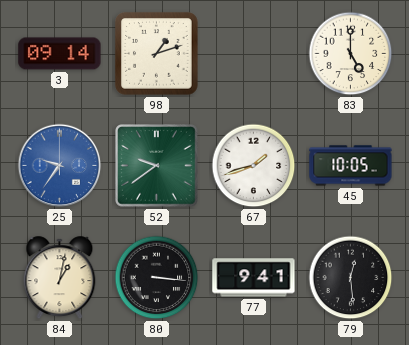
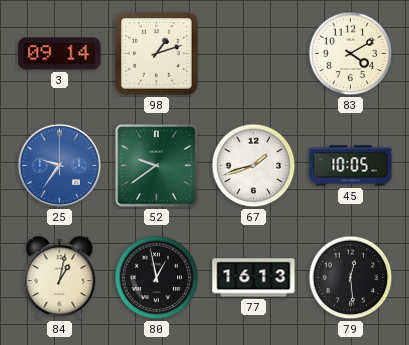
83: 5:00 -> 4:10
80: 3:16 -> 12:58
77: 9:41 -> 16:13
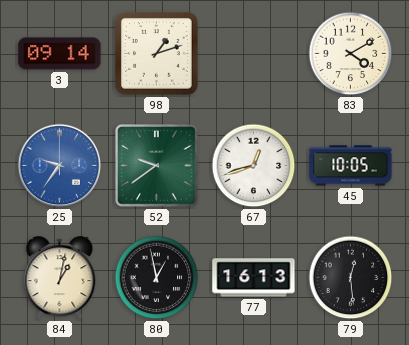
67: 1:42 -> 12:42
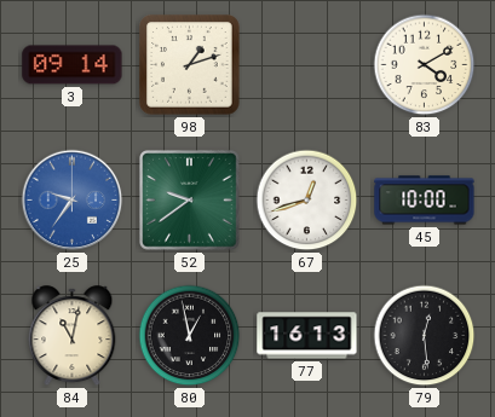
45: 10:05 -> 10:00
84: 1:02 -> 11:02
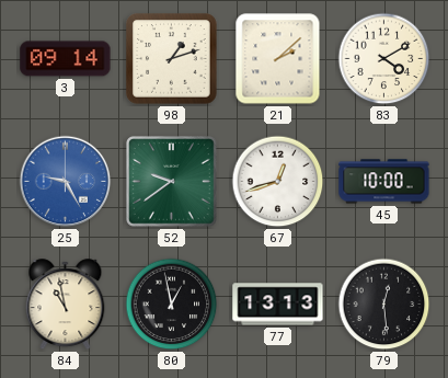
21: none -> 2:08
25: 9:36 -> 9:25
84: 11:02 -> 10:58
77: 16:13 -> 13:13
